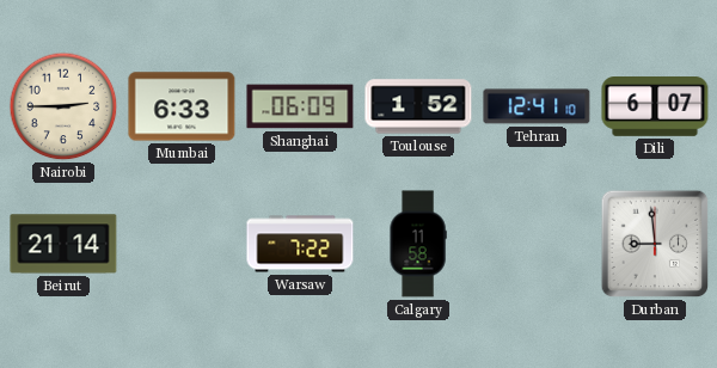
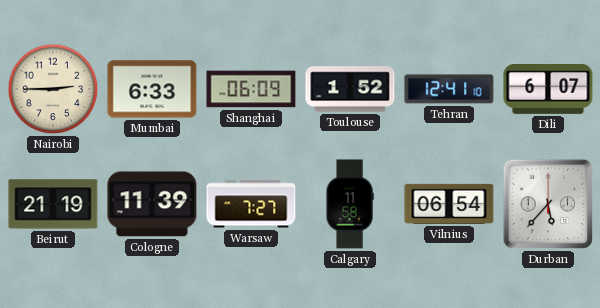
Beirut: 21:14 -> 21:19
Cologne: none -> 11:39
Warsaw: 7:22 -> 7:27
Vilnius: none -> 06:54
Durban: 8:59 -> 5:37
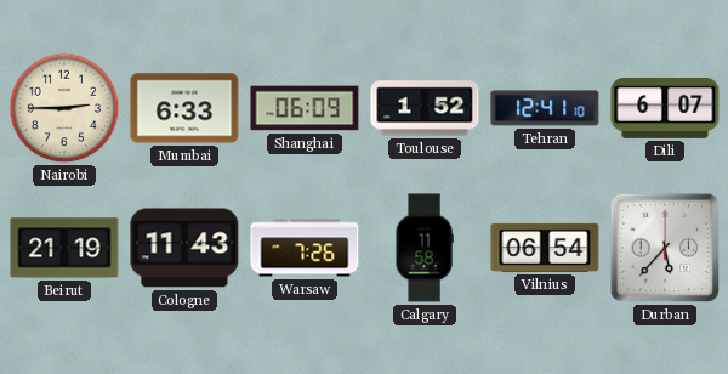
Cologne: 11:39 -> 11:43
Warsaw: 7:27 -> 7:26
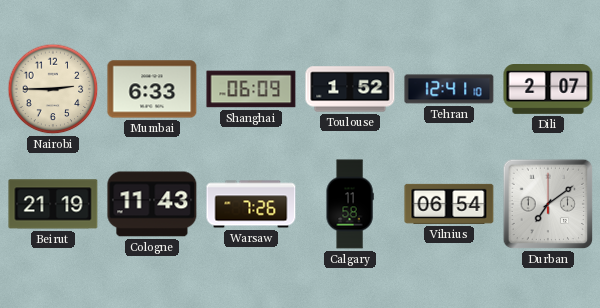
Dili: 6:07 -> 2:07
Durban: 5:37 -> 7:09
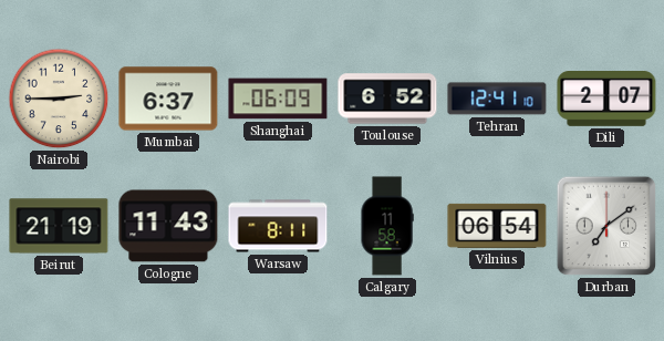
Mumbai: 6:33 -> 6:37
Toulouse: 1:52 -> 6:52
Warsaw: 7:26 -> 8:11
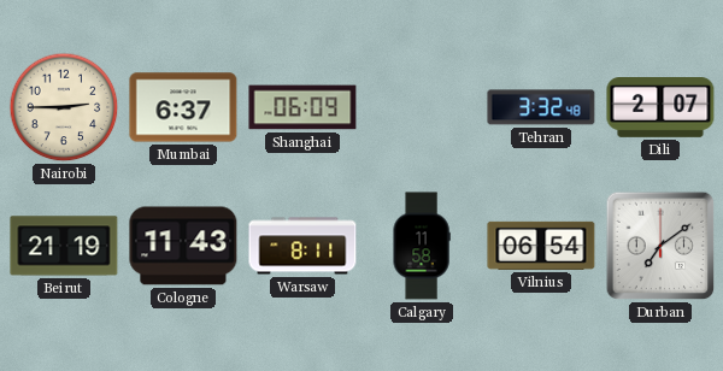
Toulouse: 6:52 -> none
Tehran: 12:41 -> 3:32
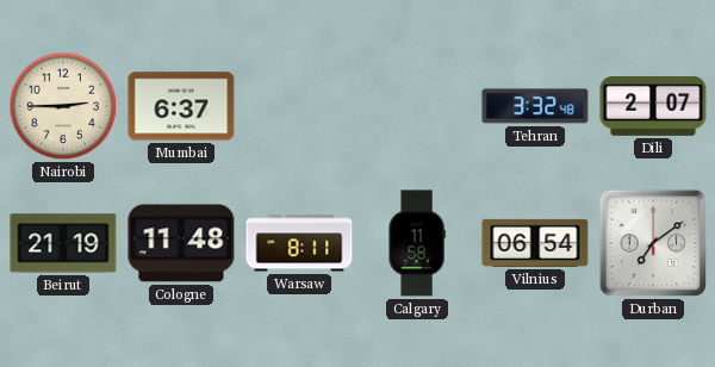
Shanghai: 06:09 -> none
Cologne: 11:43 -> 11:48
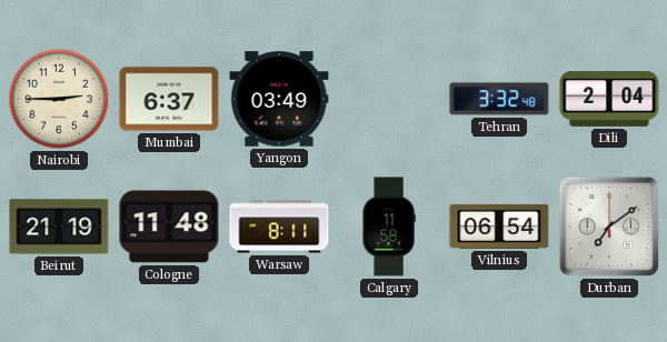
Yangon: none -> 03:49
Dili: 2:07 -> 2:04
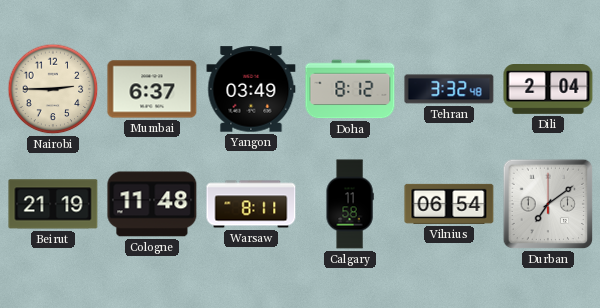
Doha: none -> 8:12
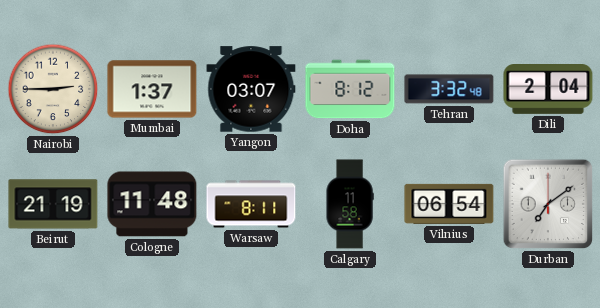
Mumbai: 6:37 -> 1:37
Yangon: 03:49 -> 03:07
